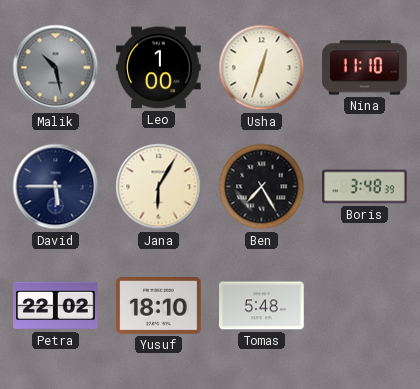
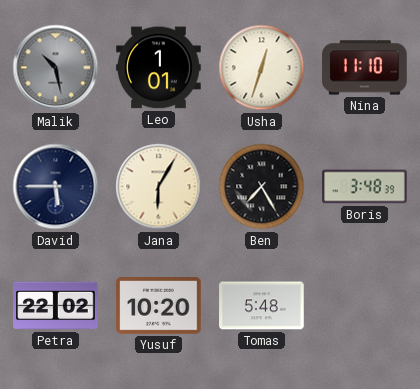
Leo: 1:00 -> 1:01
Yusuf: 18:10 -> 10:20
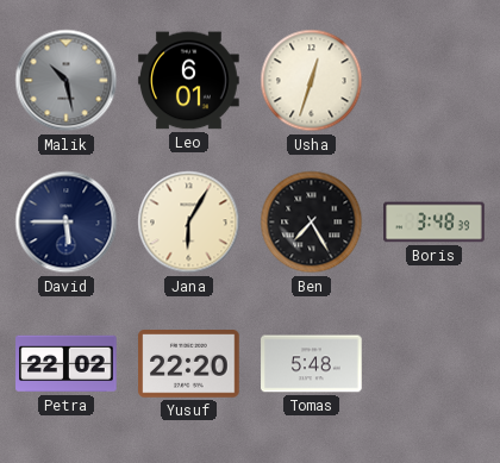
Leo: 1:01 -> 6:01
Nina: 11:10 -> none
Yusuf: 10:20 -> 22:20
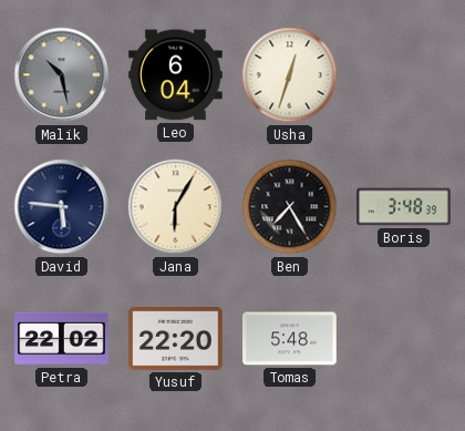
Leo: 6:01 -> 6:04
David: 5:45 -> 5:46
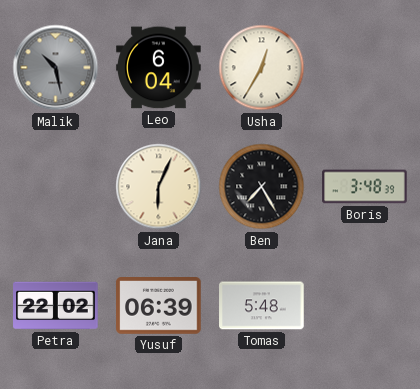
Usha: 12:33 -> 12:35
David: 5:46 -> none
Jana: 6:05 -> 6:04
Yusuf: 22:20 -> 06:39
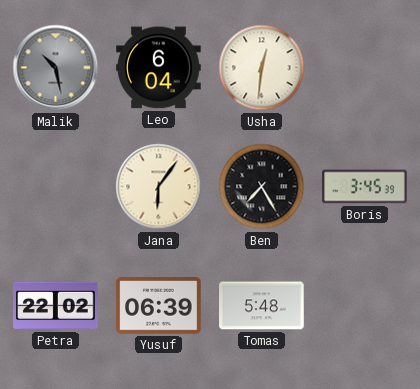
Usha: 12:35 -> 12:31
Jana: 6:04 -> 6:06
Boris: 3:48 -> 3:45
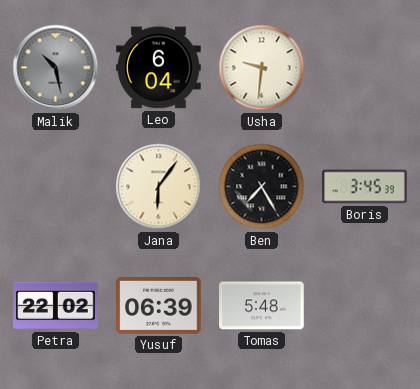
Usha: 12:31 -> 9:31
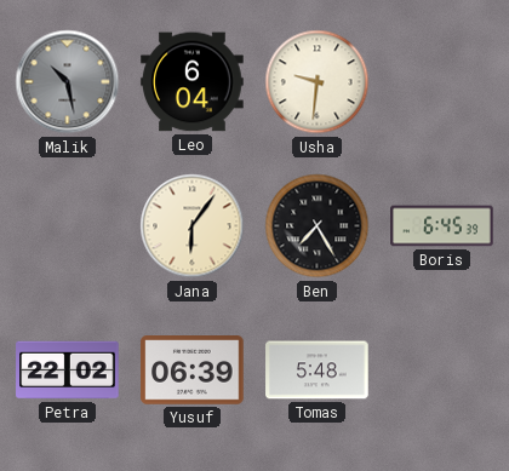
Boris: 3:45 -> 6:45
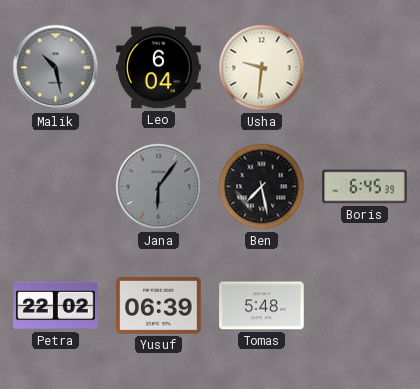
Jana dial: cream -> grey
Ben: 7:25 -> 7:28
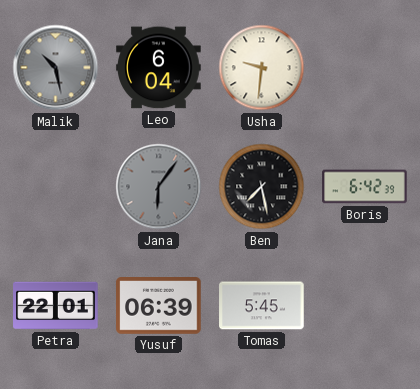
Boris: 6:45 -> 6:42
Petra: 22:02 -> 22:01
Tomas: 5:48 -> 5:45
